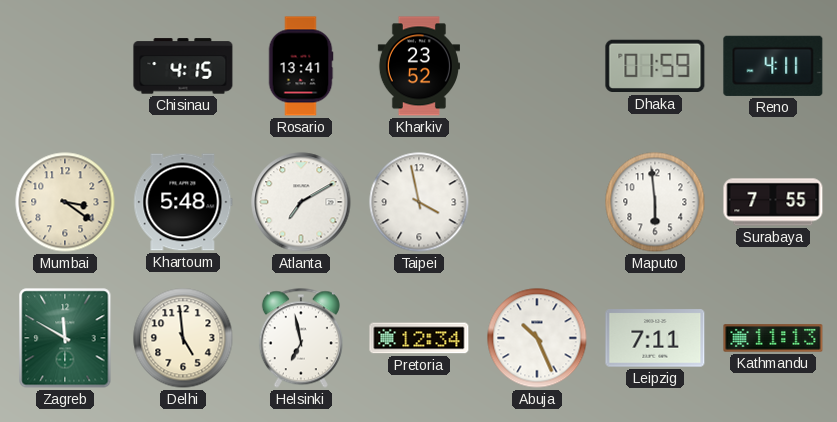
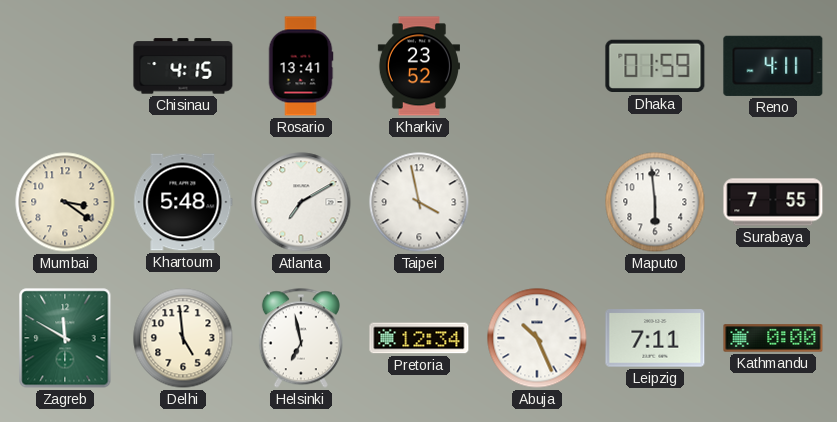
Kathmandu: 11:13 -> 0:00
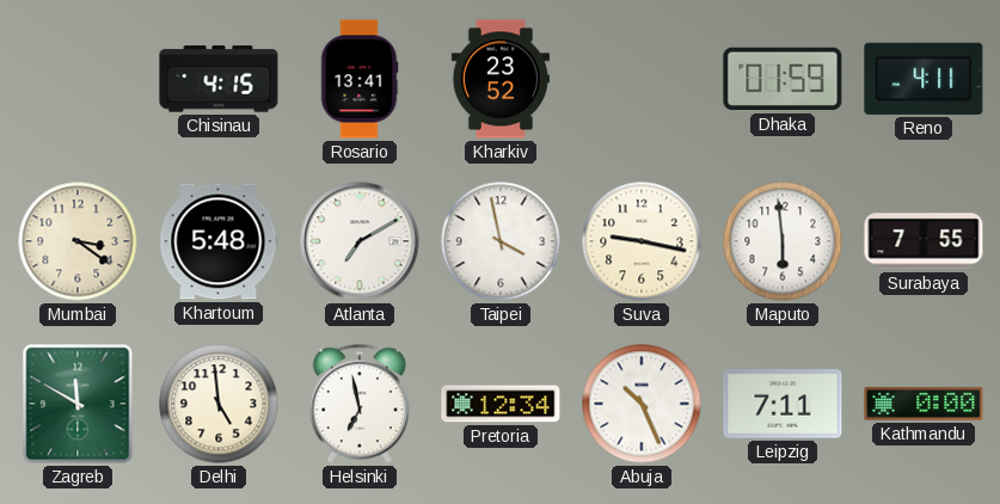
Suva: none -> 9:17
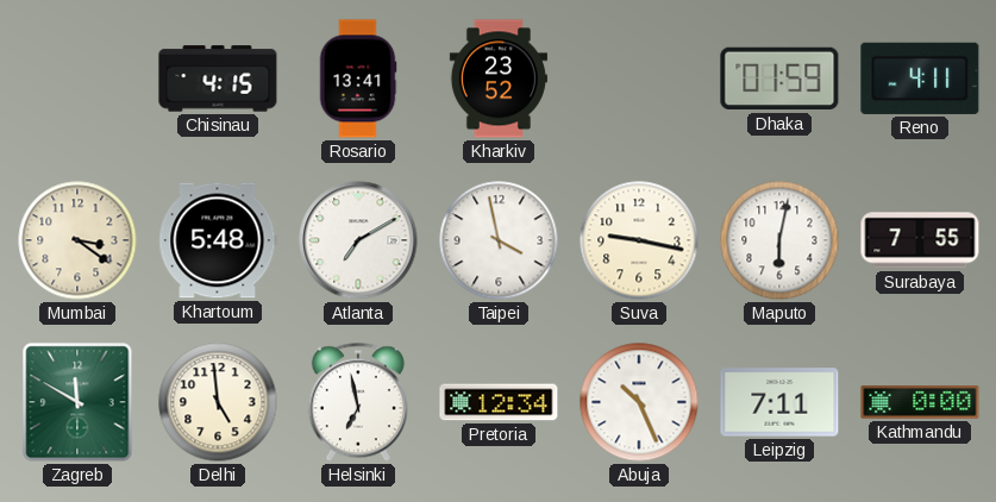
Maputo: 5:59 -> 6:02
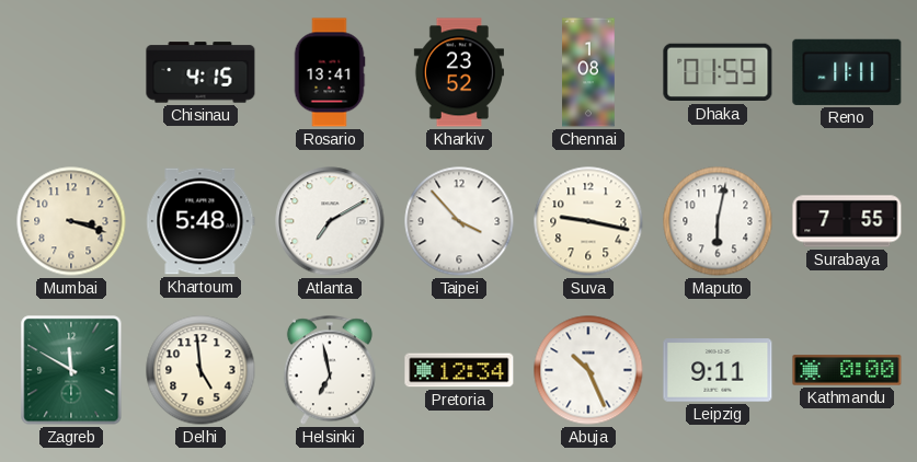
Chennai: none -> 1:08
Reno: 4:11 -> 11:11
Mumbai: 3:21 -> 3:18
Taipei: 3:58 -> 3:53
Leipzig: 7:11 -> 9:11
